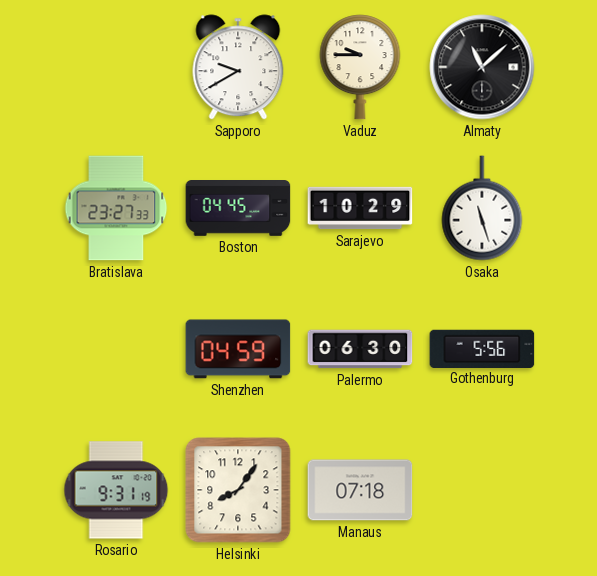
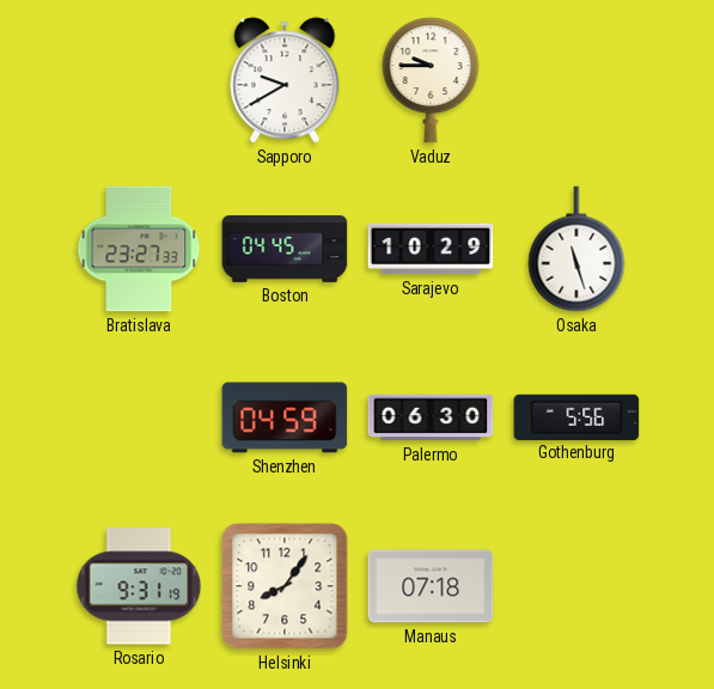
Almaty: 11:08 -> none
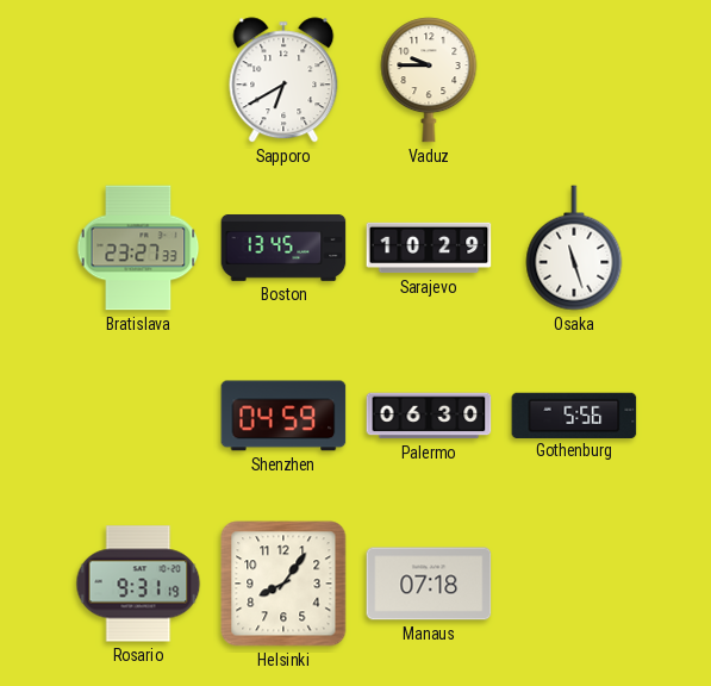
Sapporo: 9:40 -> 6:40
Boston: 04:45 -> 13:45
